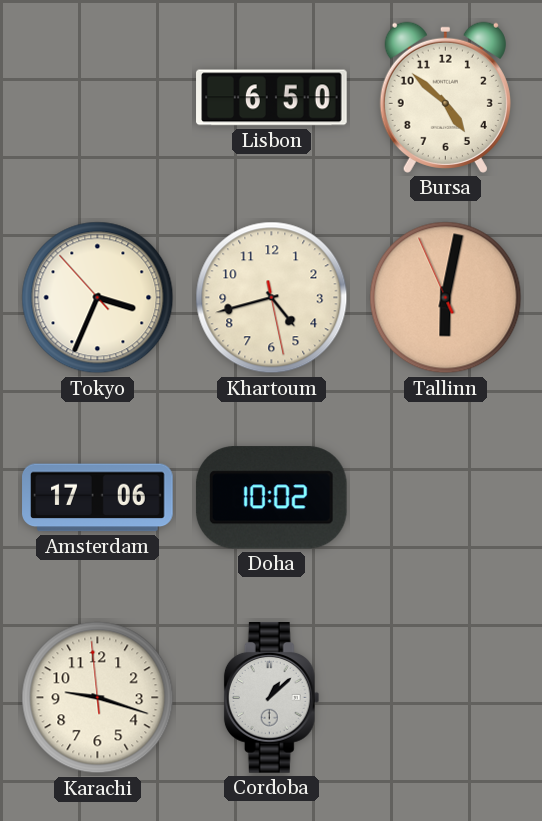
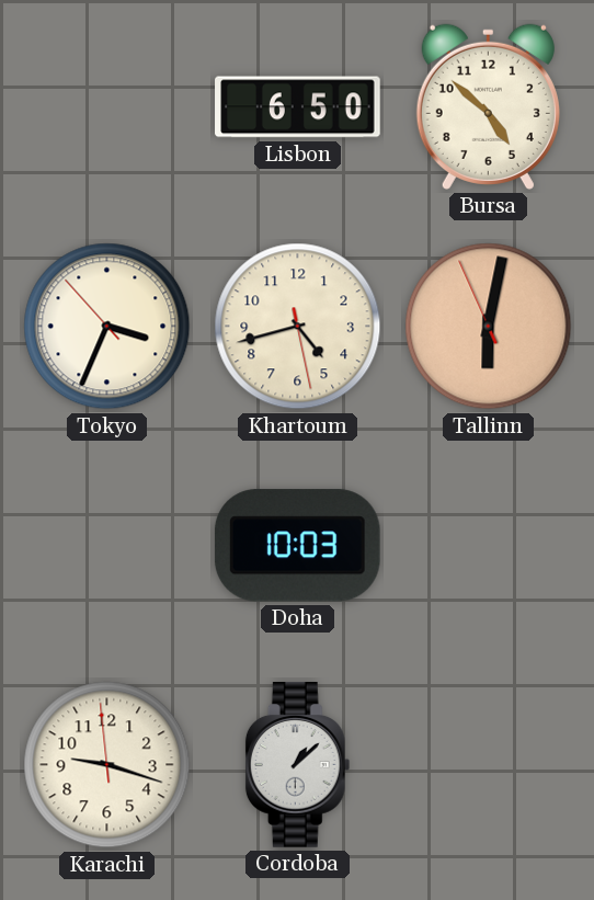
Amsterdam: 17:06 -> none
Doha: 10:02 -> 10:03
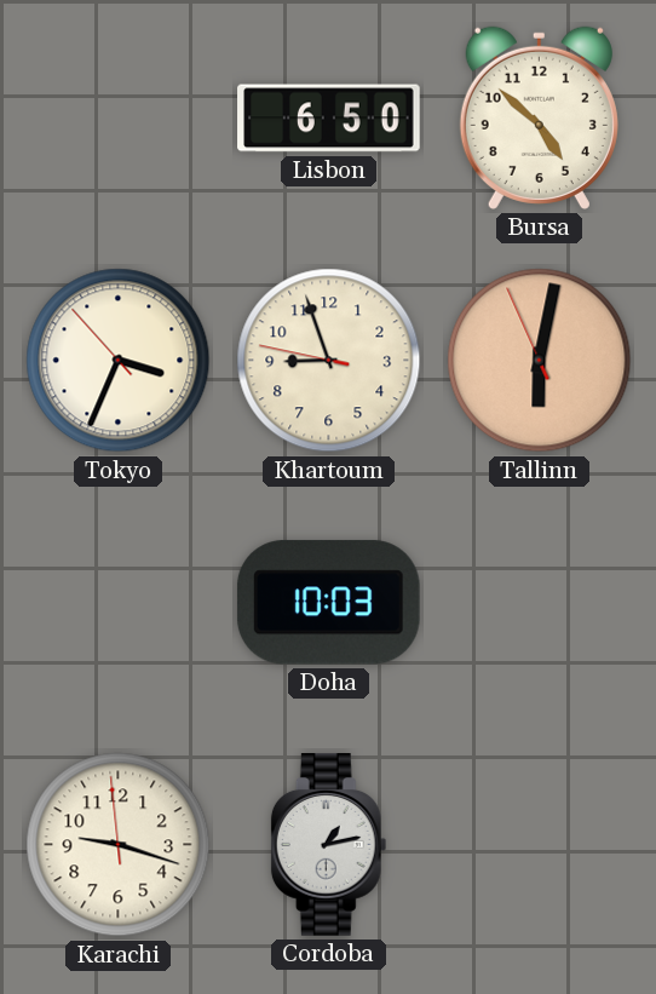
Khartoum: 4:42 -> 8:56
Cordoba: 1:08 -> 1:13
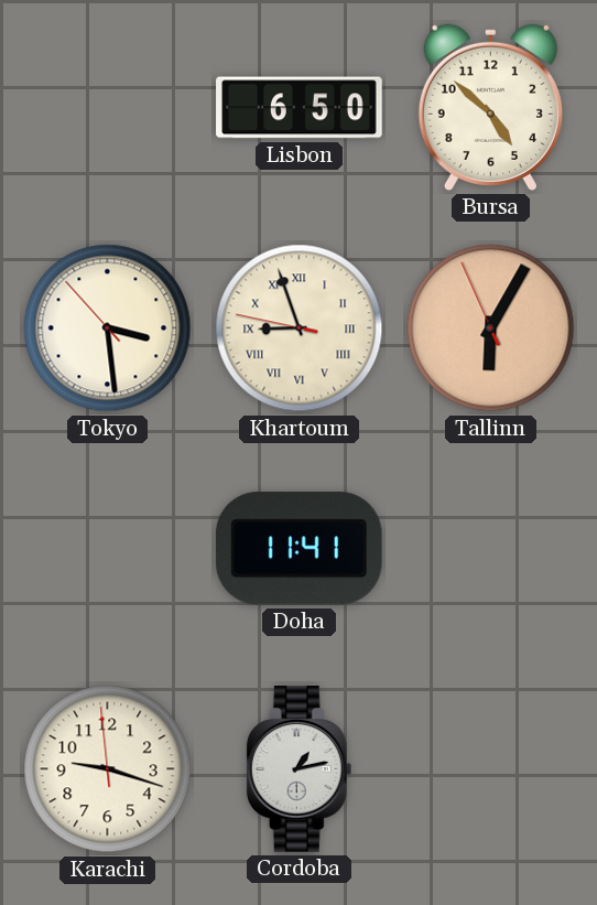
Tokyo: 3:33 -> 3:28
Khartoum numerals: Arabic -> Roman
Tallinn: 6:01 -> 6:04
Doha: 10:03 -> 11:41
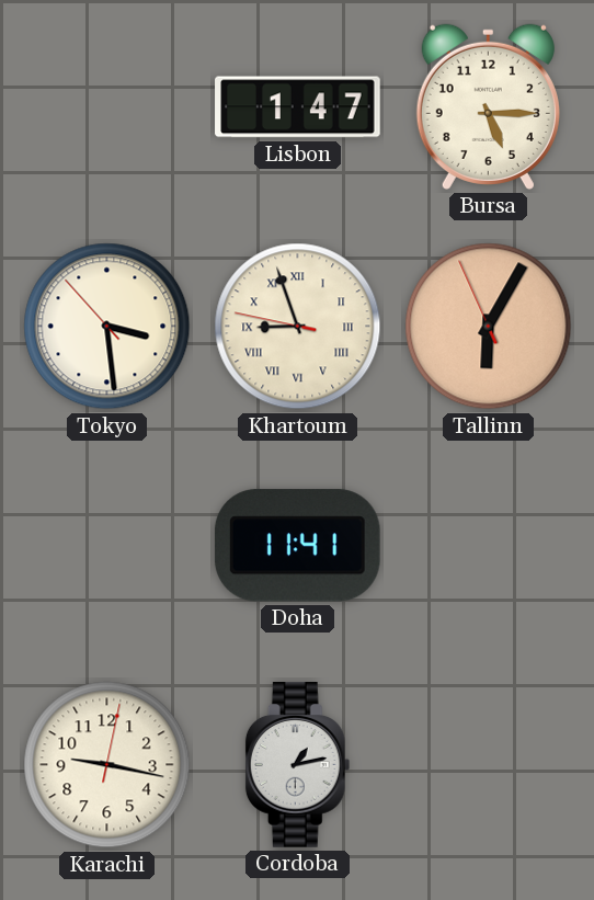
Lisbon: 6:50 -> 1:47
Bursa: 4:52 -> 5:15
Karachi: 9:17:59 -> 9:17:02
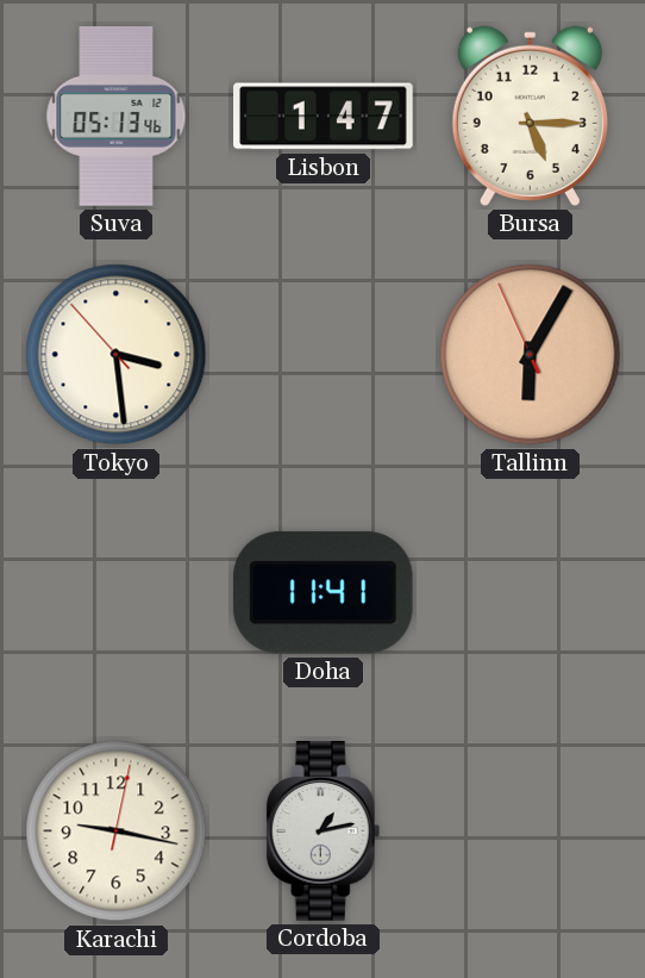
Suva: none -> 05:13
Khartoum: 8:56 -> none
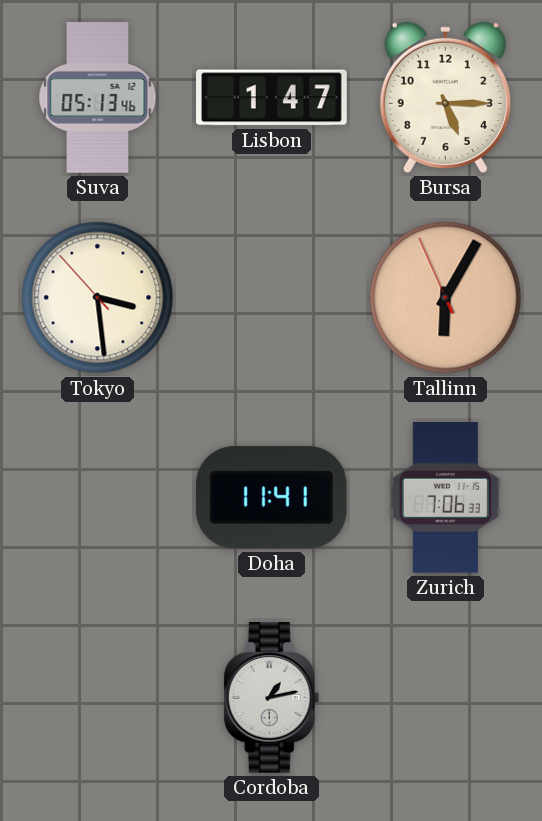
Zurich: none -> 7:06
Karachi: 9:17 -> none
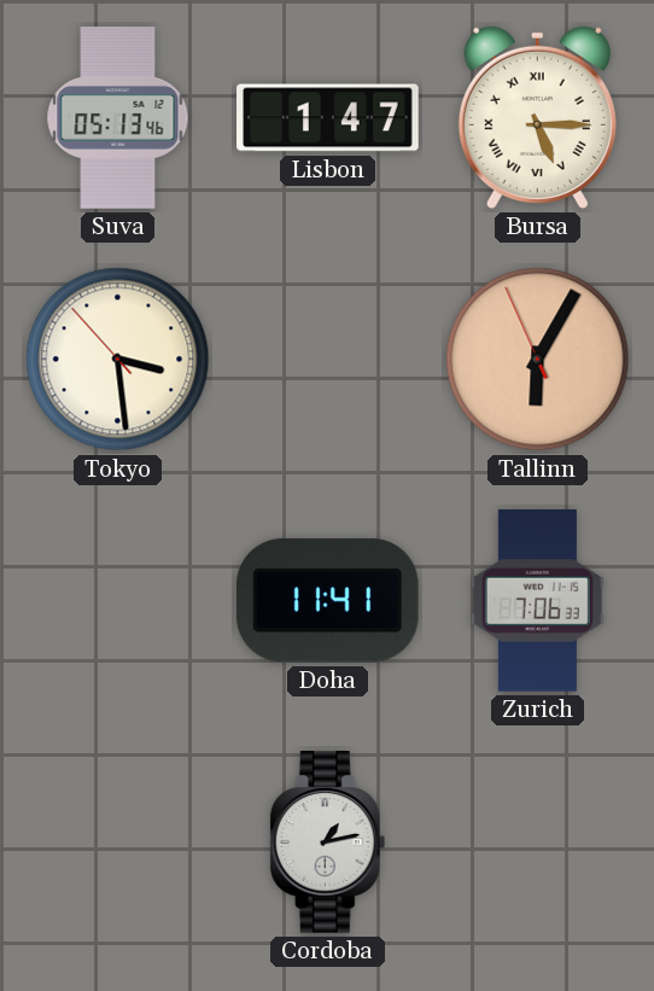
Bursa numerals: Arabic -> Roman
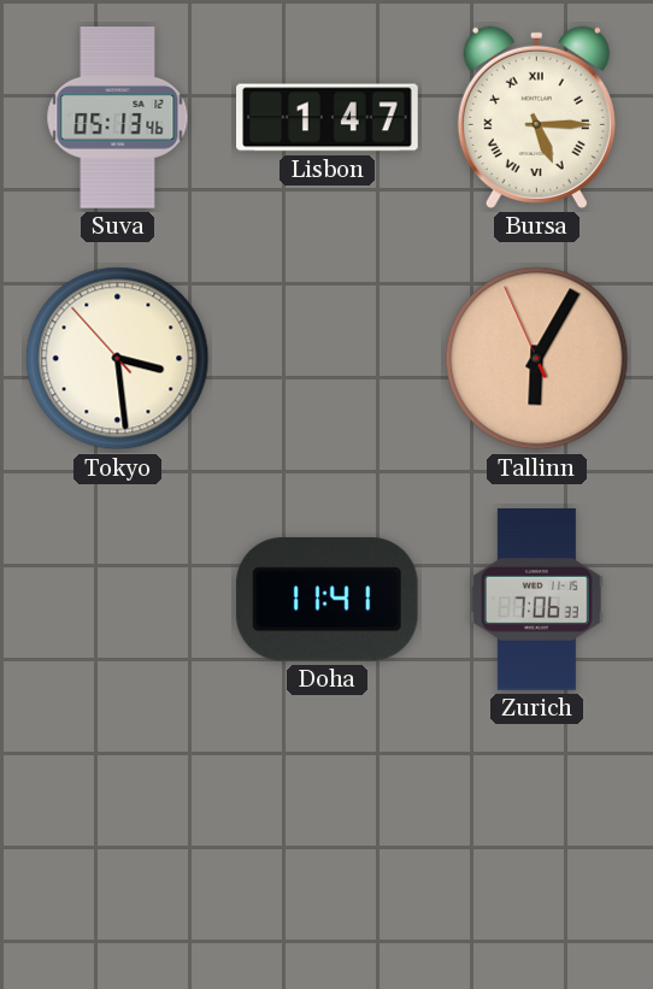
Cordoba: 1:13 -> none
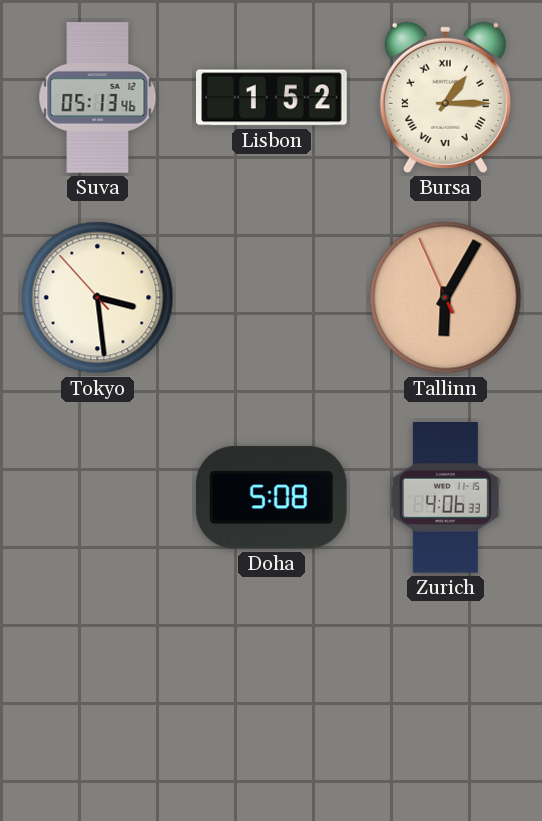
Lisbon: 1:47 -> 1:52
Bursa: 5:15 -> 1:15
Doha: 11:41 -> 5:08
Zurich: 7:06 -> 4:06
